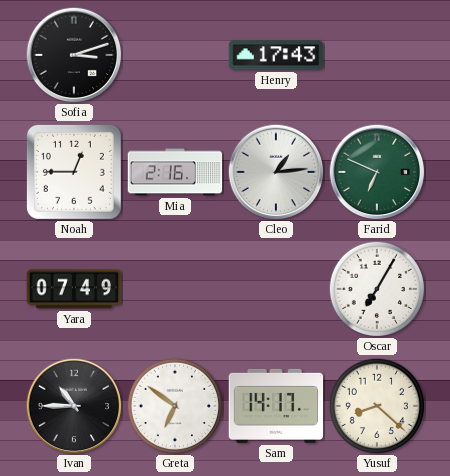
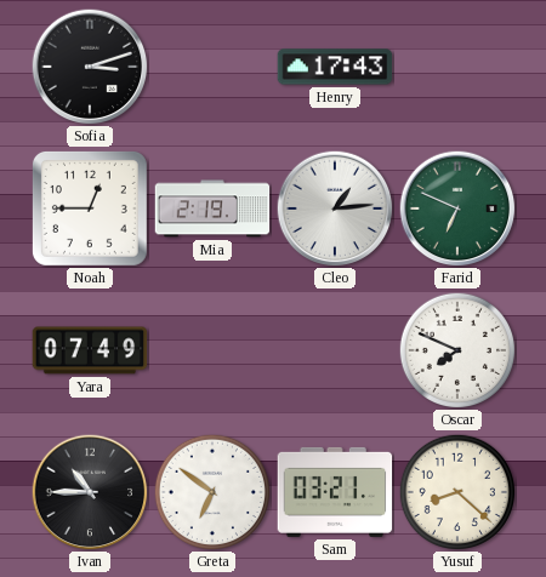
Mia: 2:16 -> 2:19
Oscar: 7:05 -> 7:49
Sam: 14:17 -> 03:21
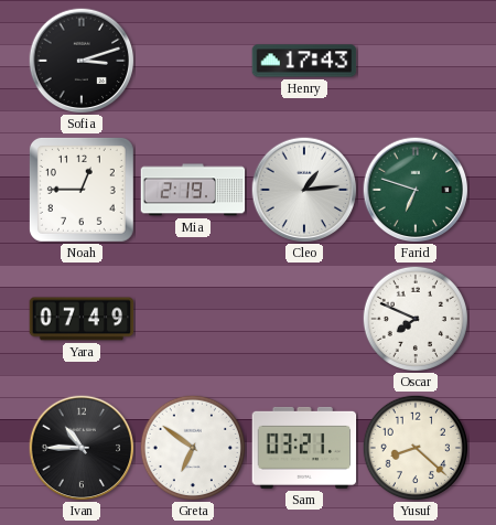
Farid: 6:49 -> 6:48
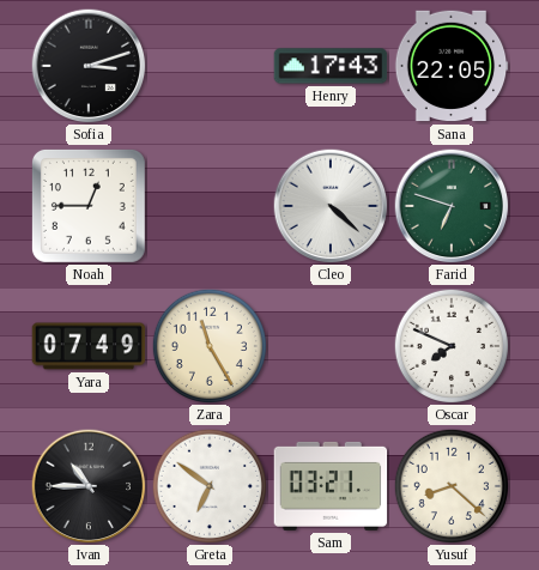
Sana: none -> 22:05
Mia: 2:19 -> none
Cleo: 1:14 -> 4:22
Zara: none -> 11:25
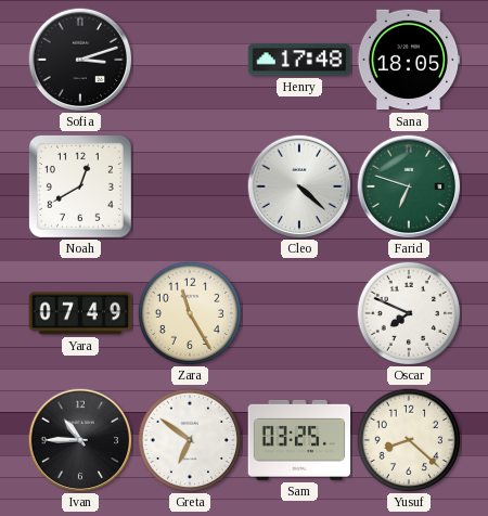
Henry: 17:43 -> 17:48
Sana: 22:05 -> 18:05
Noah: 12:45 -> 12:40
Sam: 03:21 -> 03:25
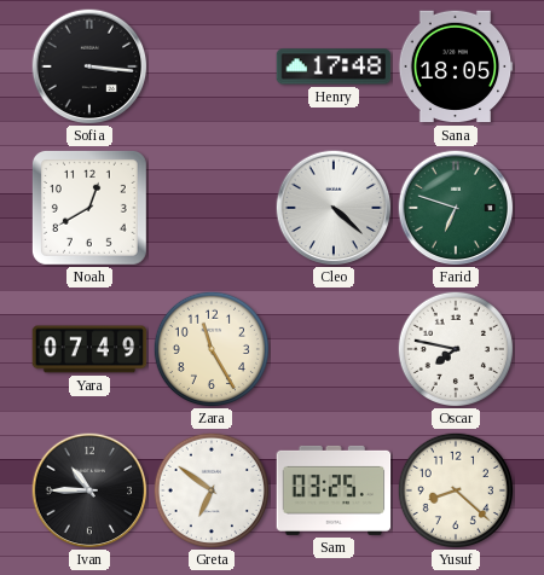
Sofia: 3:12 -> 3:16
Oscar: 7:49 -> 7:47
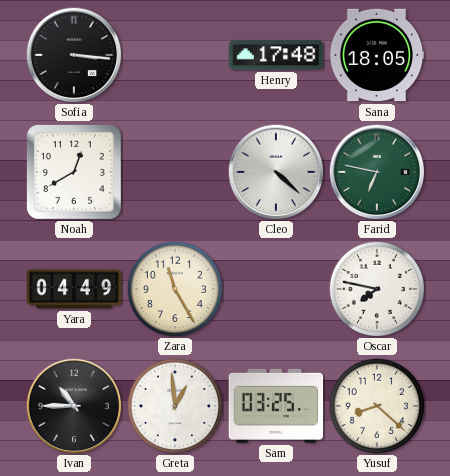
Farid: 6:48 -> 6:47
Yara: 07:49 -> 04:49
Greta: 6:51 -> 12:59
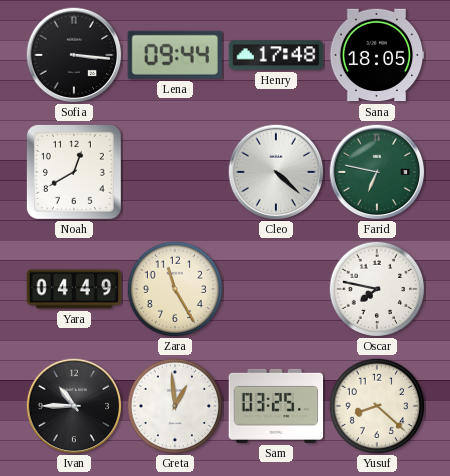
Lena: none -> 09:44
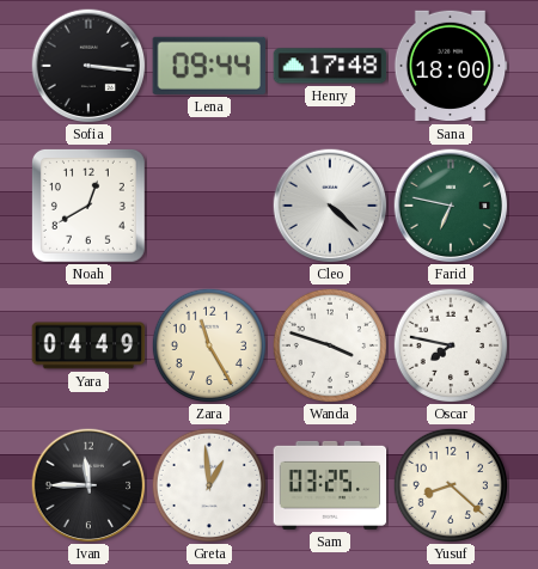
Sana: 18:05 -> 18:00
Wanda: none -> 3:48
Ivan: 10:45 -> 11:45
